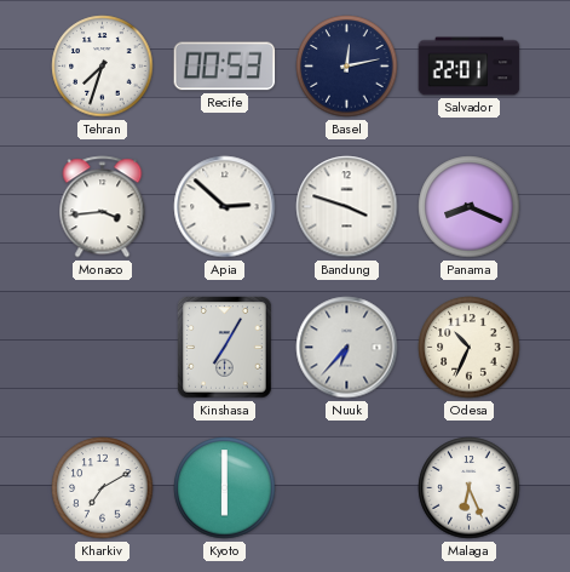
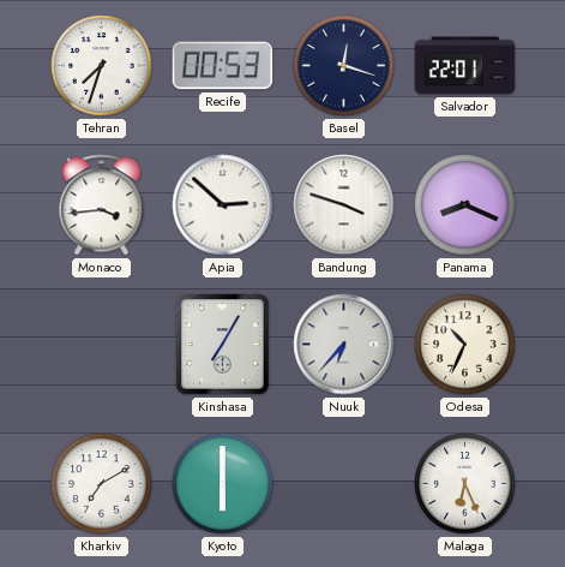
Basel: 12:13 -> 12:18
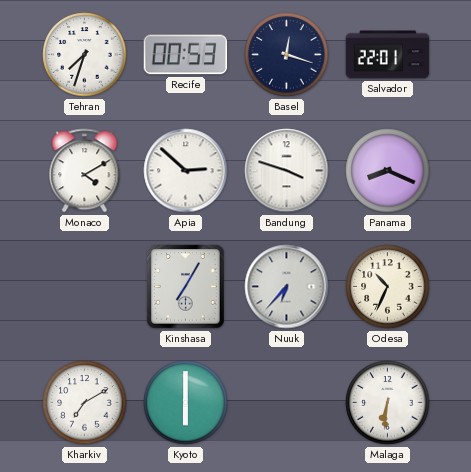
Monaco: 3:44 -> 4:10
Malaga: 6:26 -> 6:31
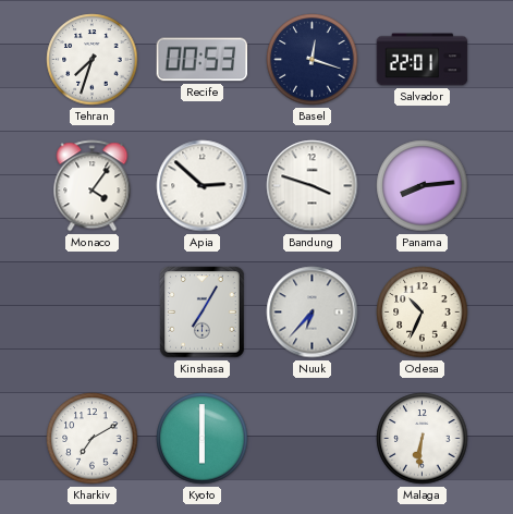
Monaco: 4:10 -> 4:06
Panama: 8:19 -> 8:14
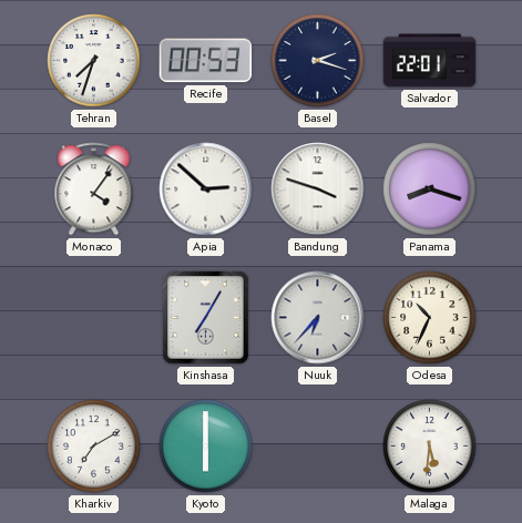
Basel: 12:18 -> 2:18
Panama: 8:14 -> 8:18
Malaga: 6:31 -> 5:31
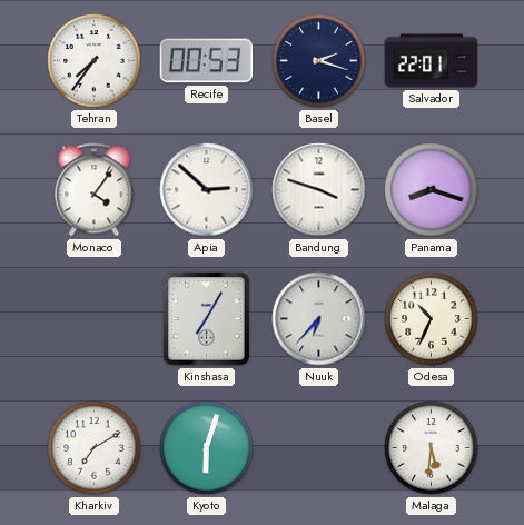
Tehran: 7:33 -> 7:36
Kyoto: 6:00 -> 6:03
